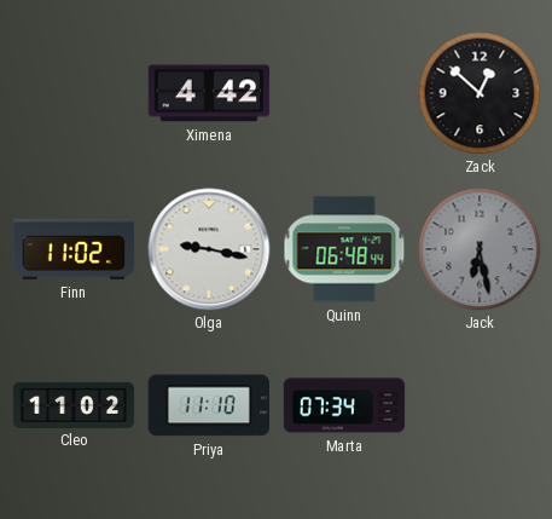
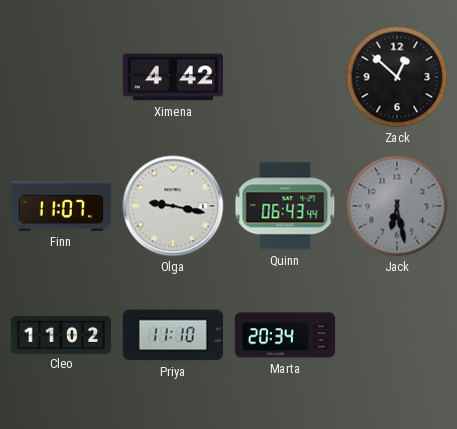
Finn: 11:02 -> 11:07
Quinn: 06:48 -> 06:43
Marta: 07:34 -> 20:34
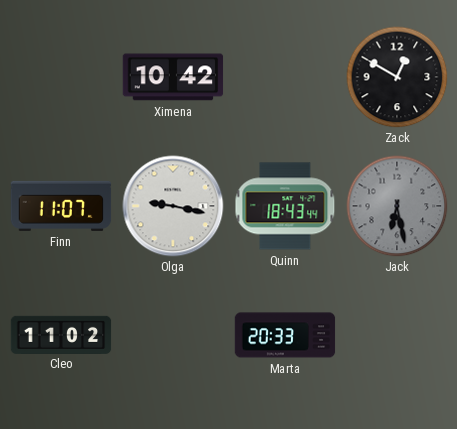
Ximena: 4:42 -> 10:42
Zack: 12:52 -> 12:50
Quinn: 06:43 -> 18:43
Priya: 11:10 -> none
Marta: 20:34 -> 20:33
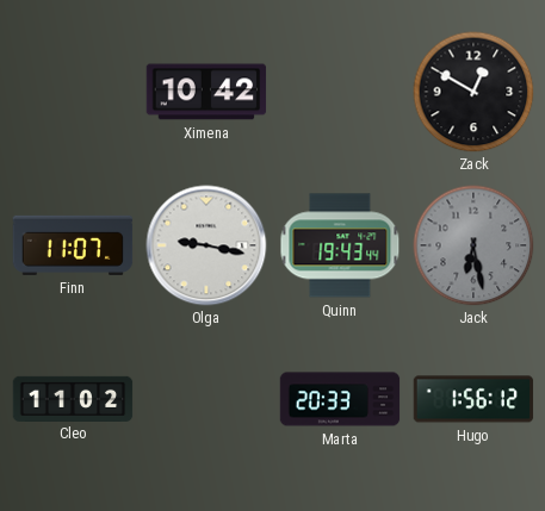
Quinn: 18:43 -> 19:43
Hugo: none -> 1:56
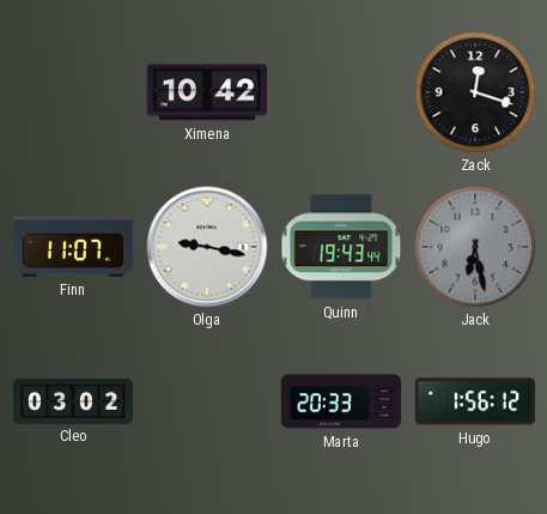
Zack: 12:50 -> 12:18
Cleo: 11:02 -> 03:02
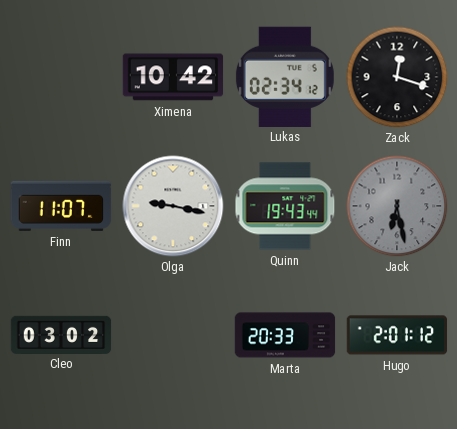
Lukas: none -> 02:34
Hugo: 1:56 -> 2:01
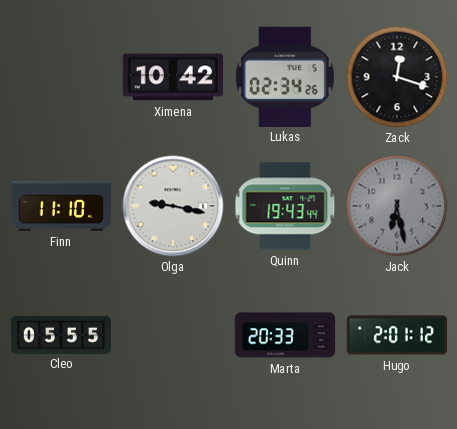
Lukas: 02:34:12 -> 02:34:26
Finn: 11:07 -> 11:10
Cleo: 03:02 -> 05:55
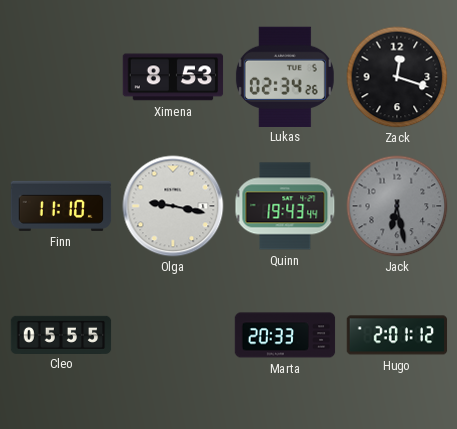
Ximena: 10:42 -> 8:53
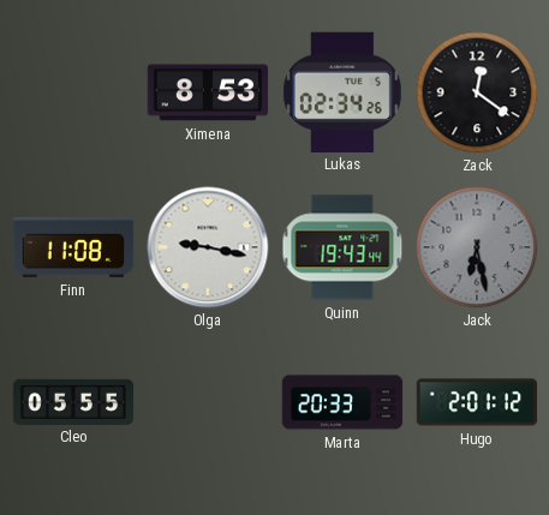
Zack: 12:18 -> 12:21
Finn: 11:10 -> 11:08
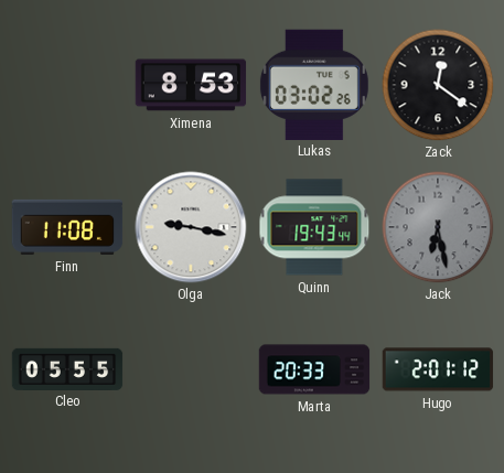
Lukas: 02:34 -> 03:02
